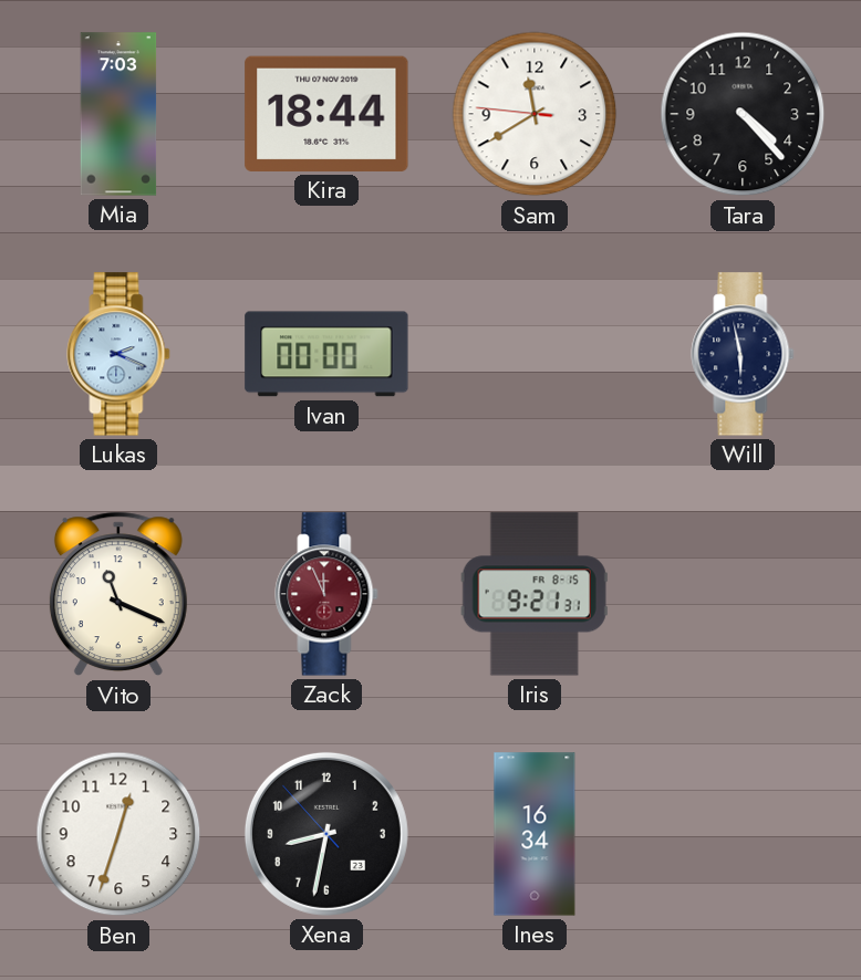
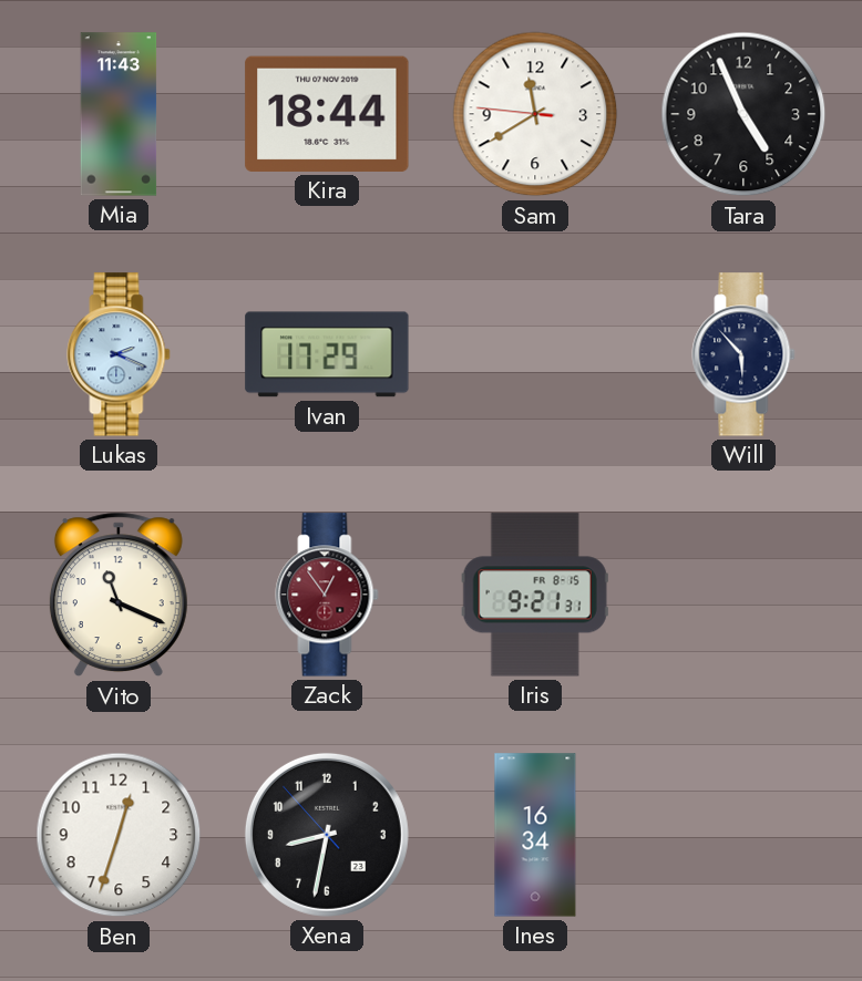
Mia: 7:03 -> 11:43
Tara: 4:23 -> 4:56
Ivan: 00:00 -> 17:29
Will: 5:58 -> 5:53
Zack: 11:56 -> 12:54
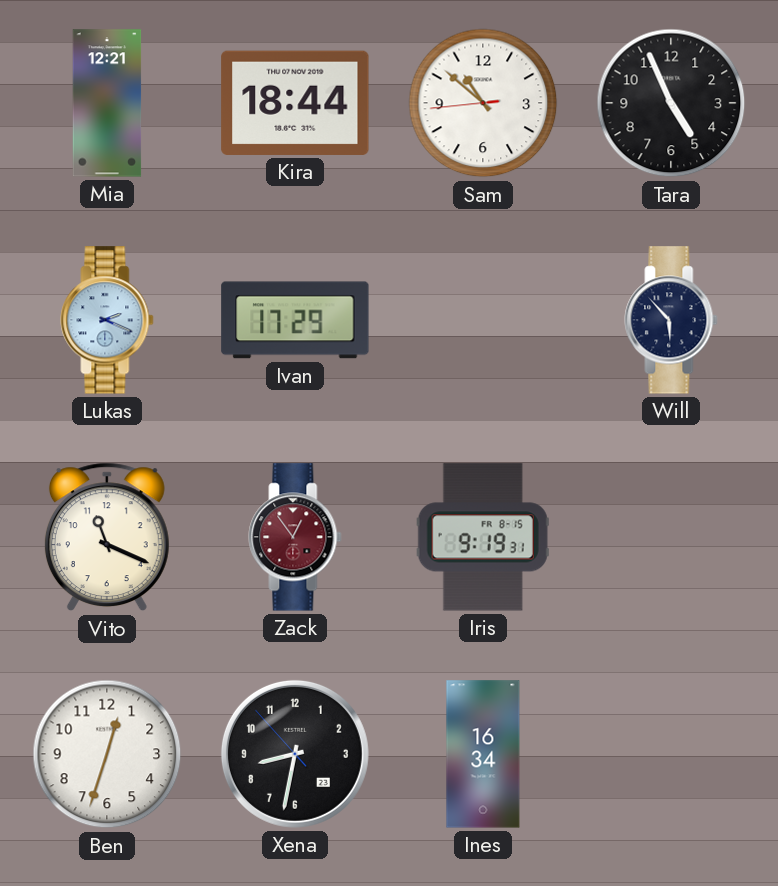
Mia: 11:43 -> 12:21
Sam: 11:39 -> 10:51
Iris: 9:21 -> 9:19
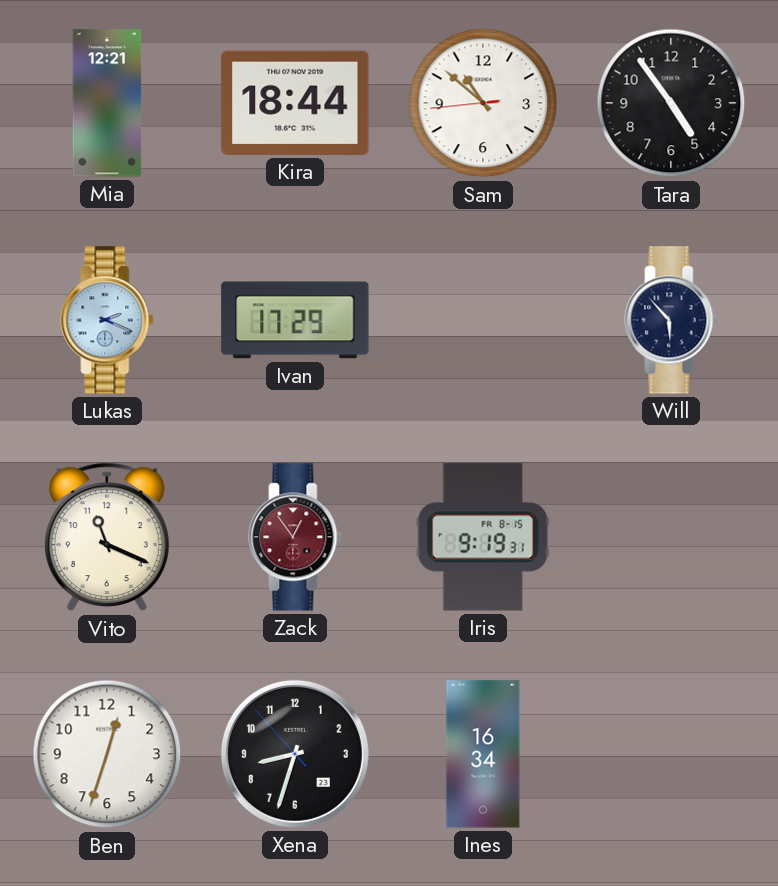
Tara: 4:56 -> 4:54
Xena: 8:31 -> 8:32
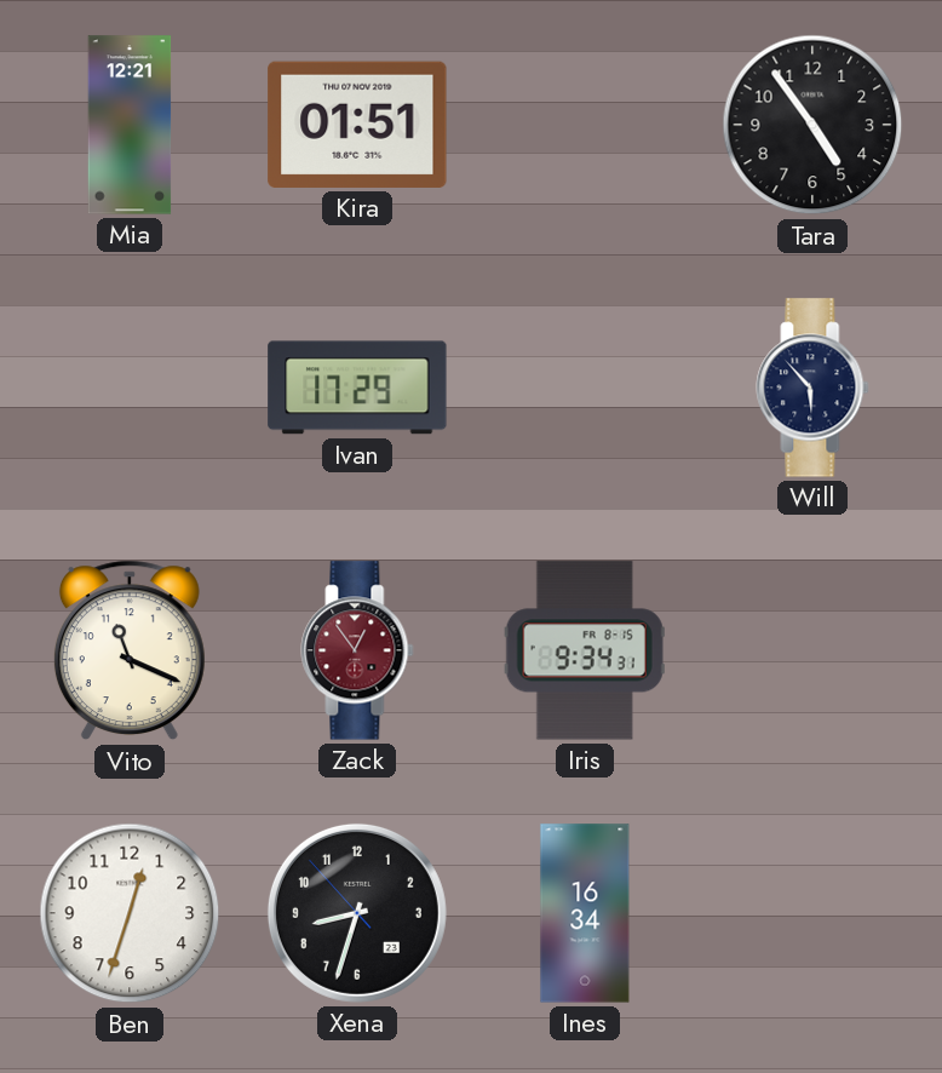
Kira: 18:44 -> 01:51
Sam: 10:51 -> none
Lukas: 2:19 -> none
Iris: 9:19 -> 9:34
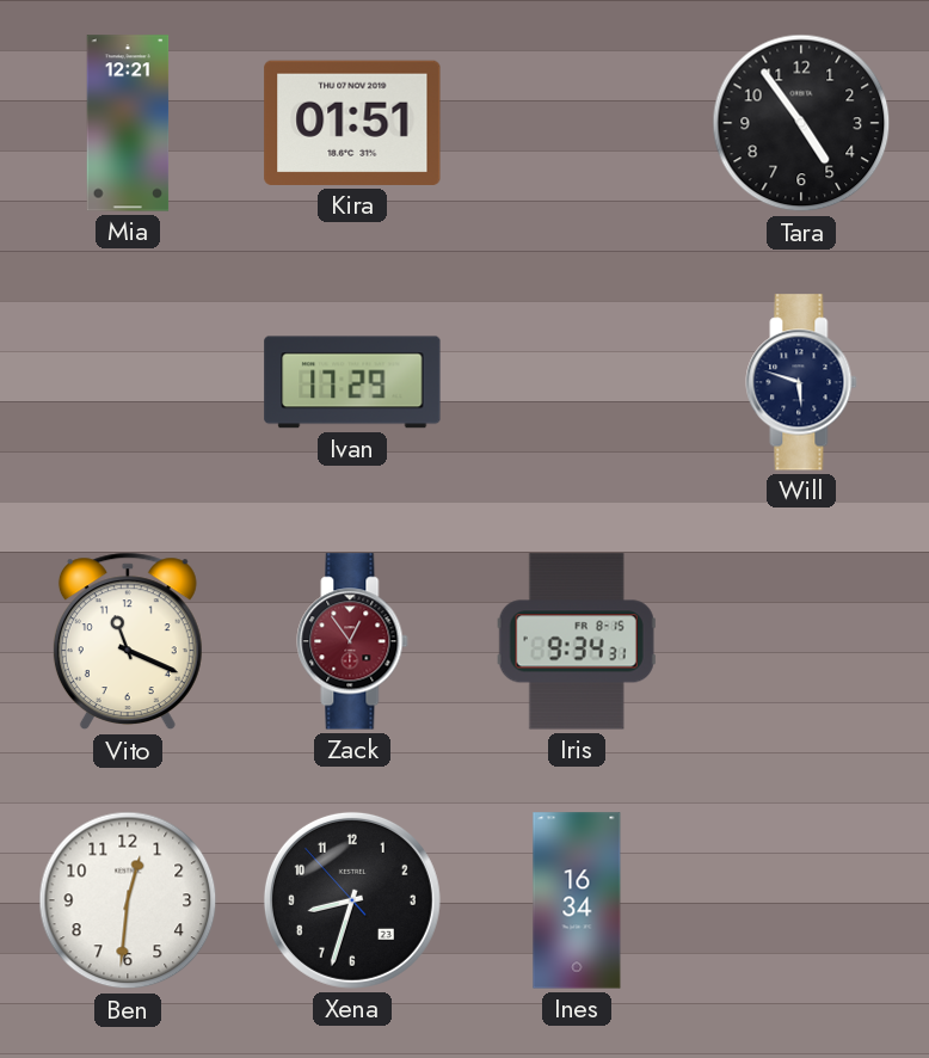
Will: 5:53 -> 5:48
Ben: 12:33 -> 12:31
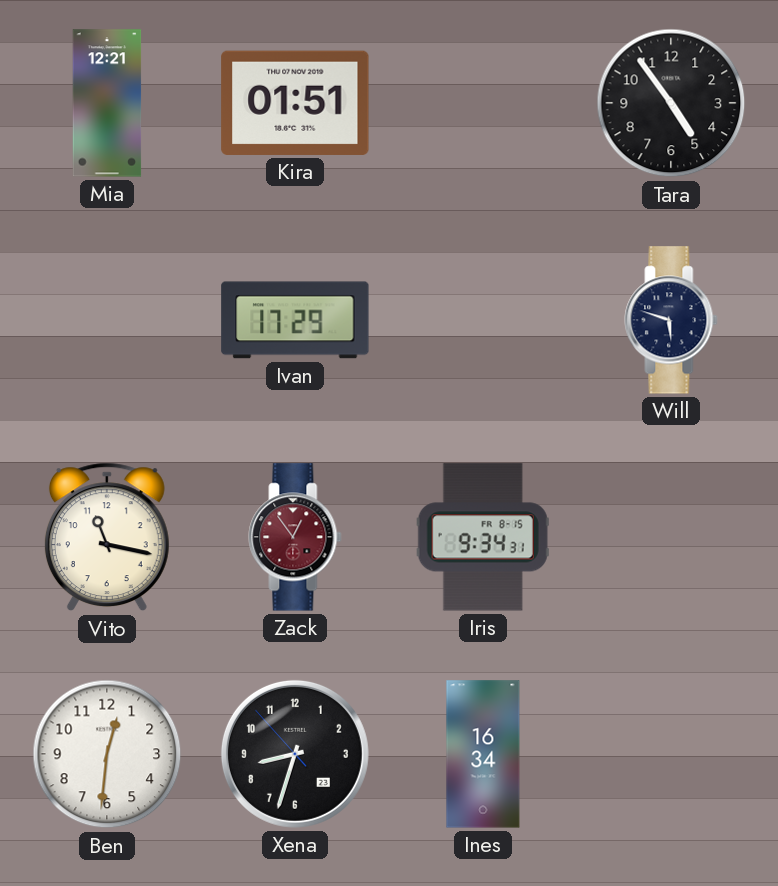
Vito: 11:19 -> 11:17
